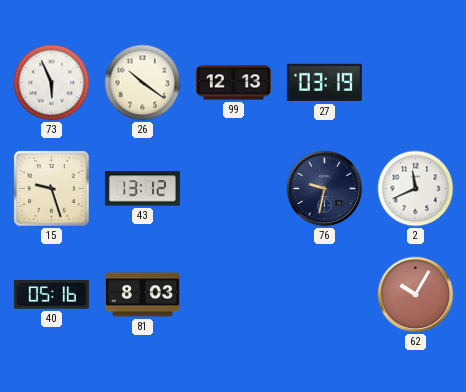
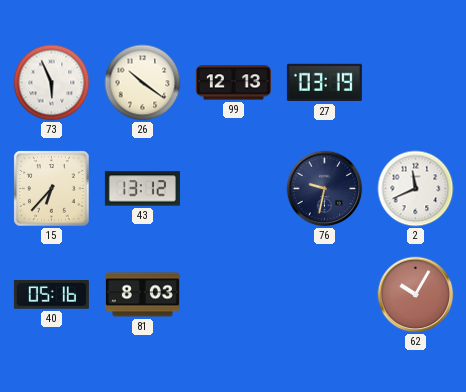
15: 9:27 -> 6:37
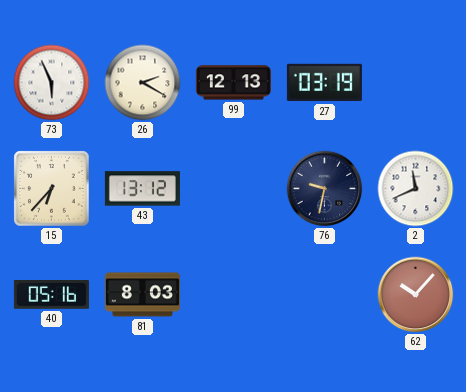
26: 10:21 -> 2:20
62: 10:05 -> 10:07
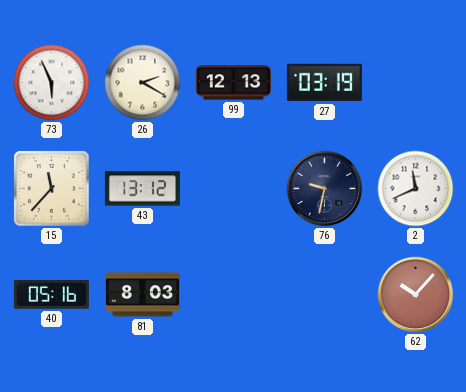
15: 6:37 -> 11:37
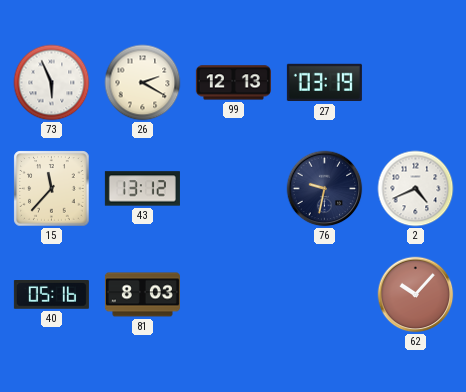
2: 11:41 -> 4:41
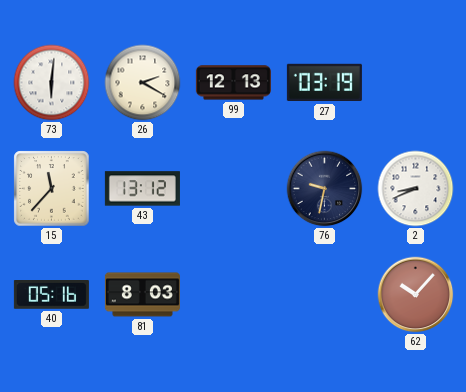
73: 5:56 -> 6:01
2: 4:41 -> 8:41
